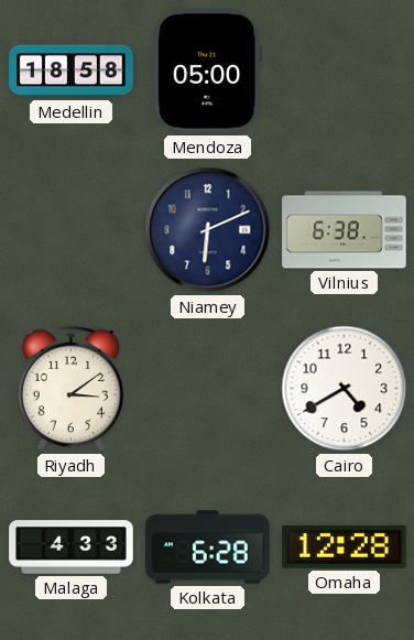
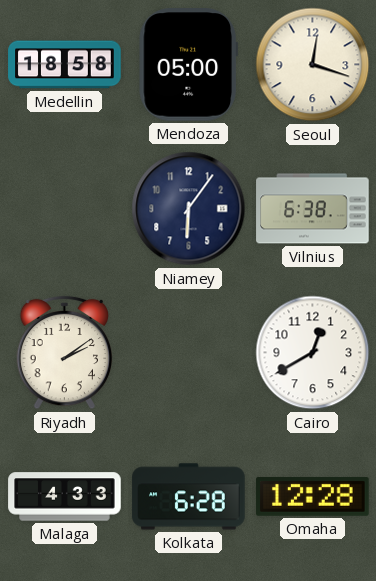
Seoul: none -> 12:18
Niamey: 6:11 -> 6:06
Riyadh: 3:09 -> 2:09
Cairo: 4:40 -> 12:40
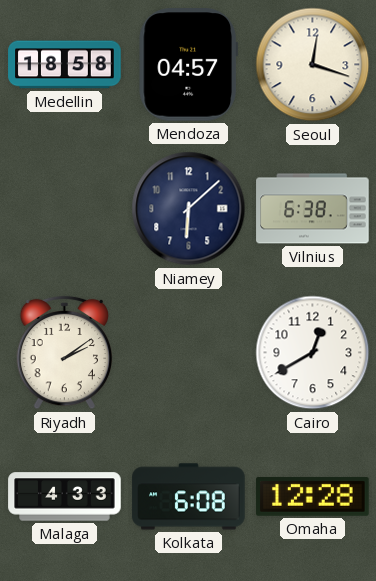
Mendoza: 05:00 -> 04:57
Niamey: 6:06 -> 6:08
Kolkata: 6:28 -> 6:08
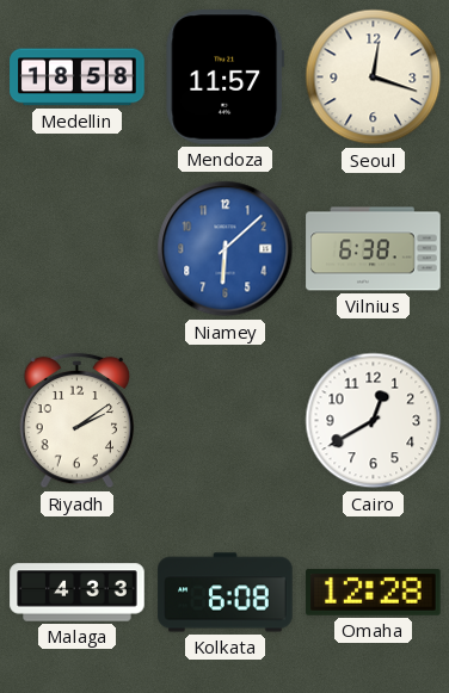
Mendoza: 04:57 -> 11:57
Niamey dial: navy -> blue
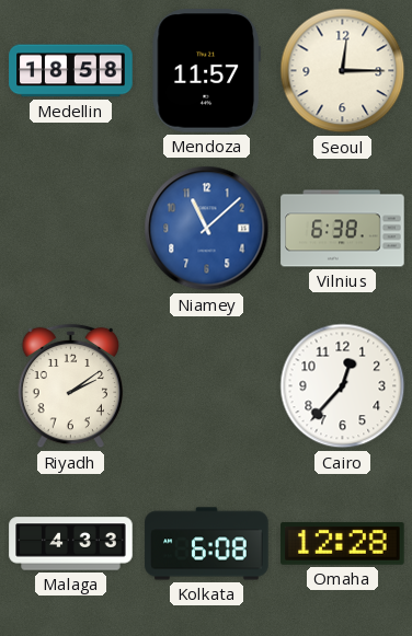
Seoul: 12:18 -> 12:15
Niamey: 6:08 -> 11:08
Cairo: 12:40 -> 12:37
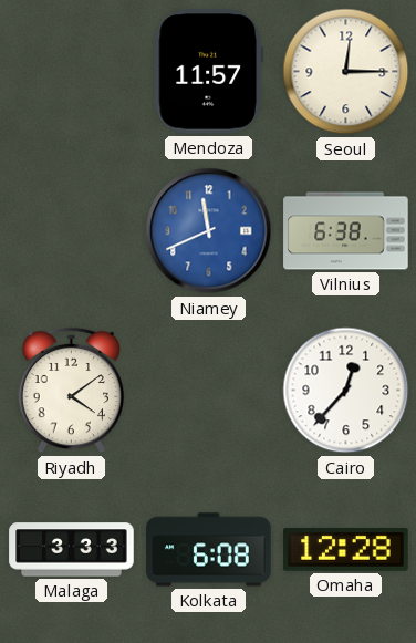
Medellin: 18:58 -> none
Niamey: 11:08 -> 11:41
Riyadh: 2:09 -> 4:09
Malaga: 4:33 -> 3:33
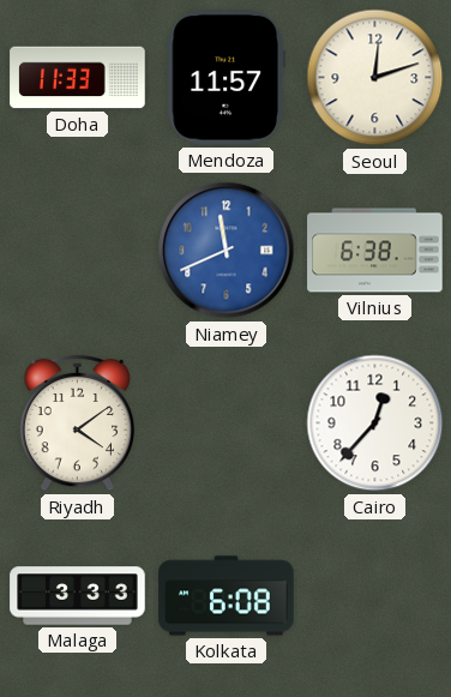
Doha: none -> 11:33
Seoul: 12:15 -> 12:12
Omaha: 12:28 -> none
